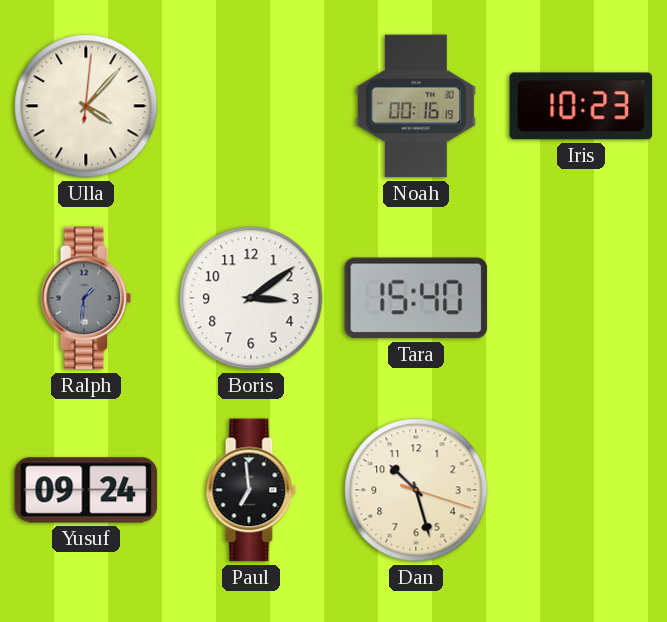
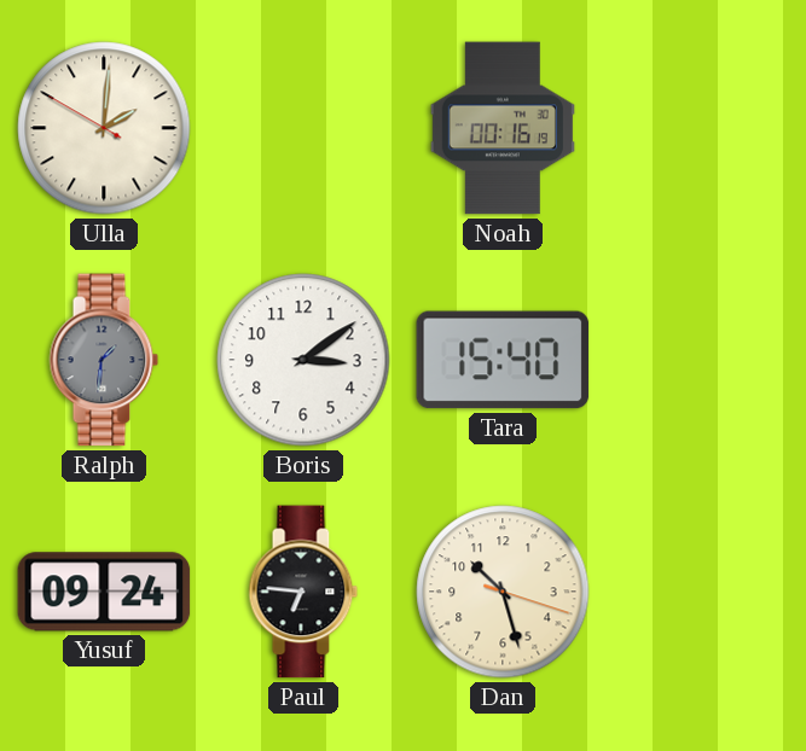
Ulla: 4:07 -> 2:00
Iris: 10:23 -> none
Paul: 6:59 -> 6:46
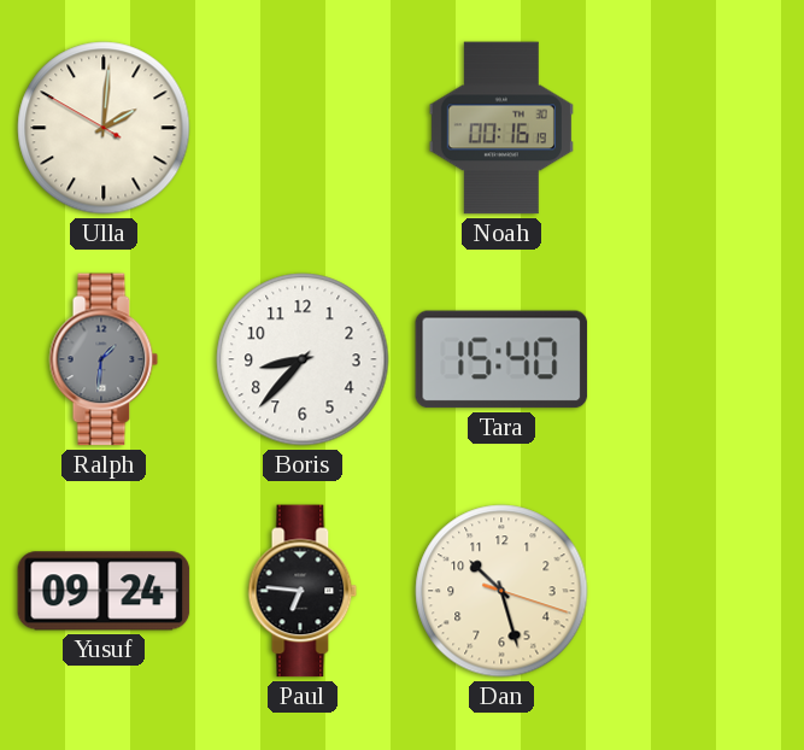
Boris: 3:09 -> 8:37
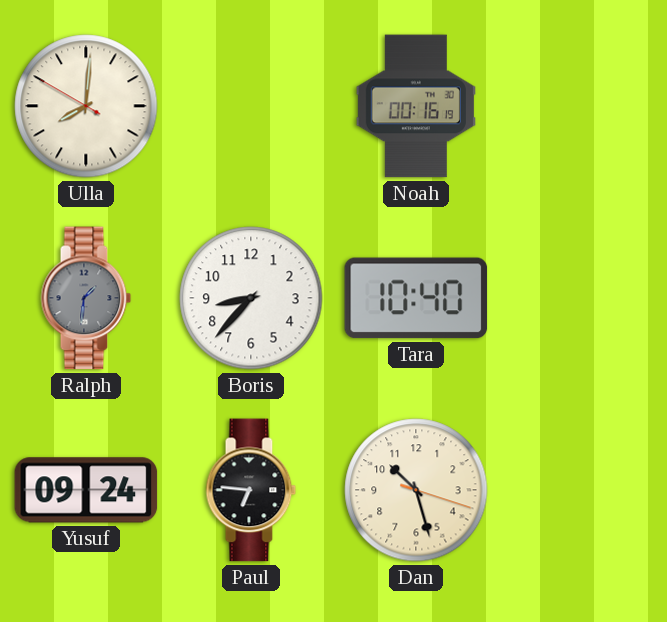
Ulla: 2:00 -> 8:00
Tara: 15:40 -> 10:40
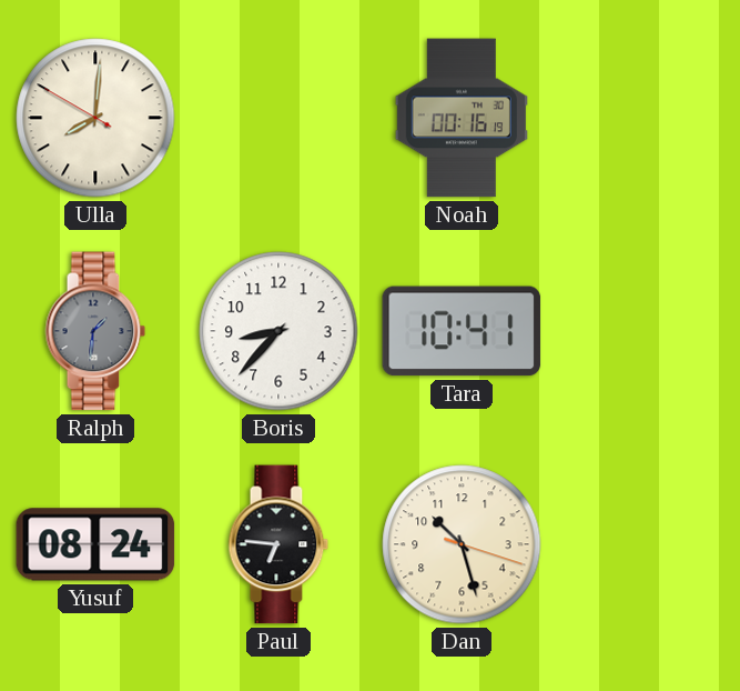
Tara: 10:40 -> 10:41
Yusuf: 09:24 -> 08:24
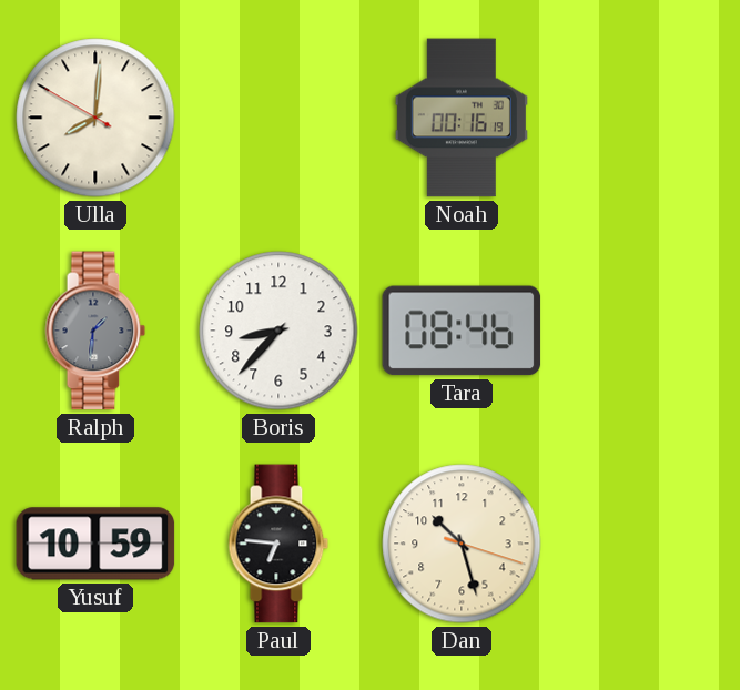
Tara: 10:41 -> 08:46
Yusuf: 08:24 -> 10:59
